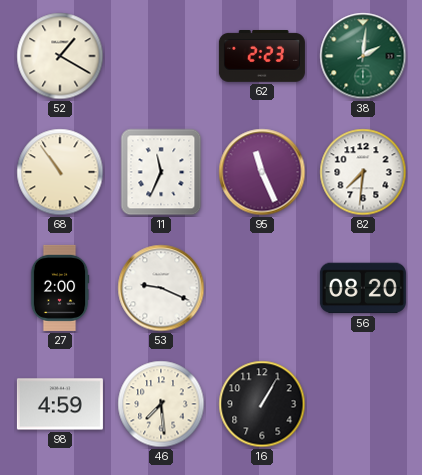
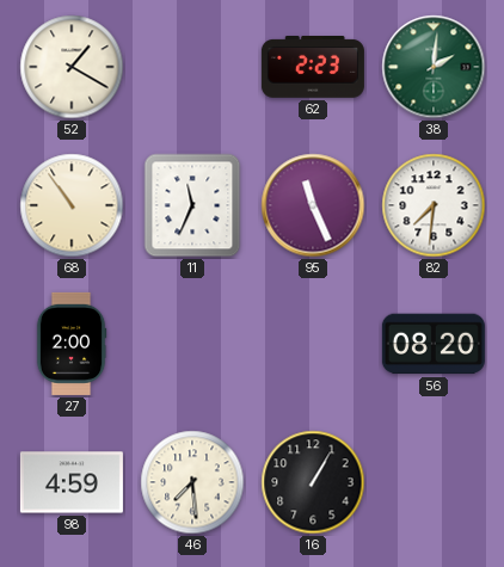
53: 9:19 -> none
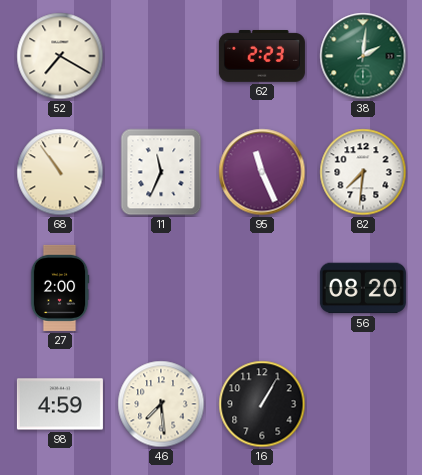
52: 1:20 -> 7:20
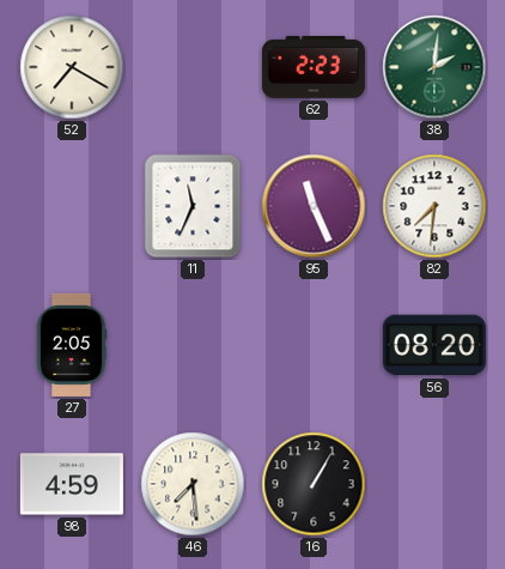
68: 10:54 -> none
27: 2:00 -> 2:05
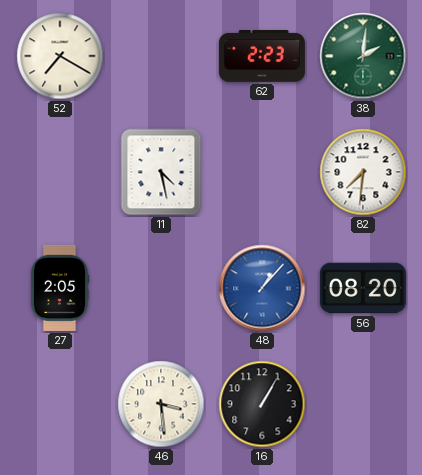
11: 11:34 -> 4:28
95: 11:26 -> none
48: none -> 1:07
98: 4:59 -> none
46: 7:29 -> 3:29
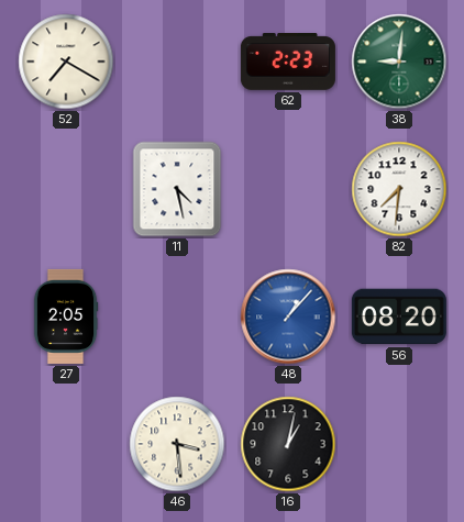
38: 2:01 -> 9:01
16: 1:05 -> 1:02
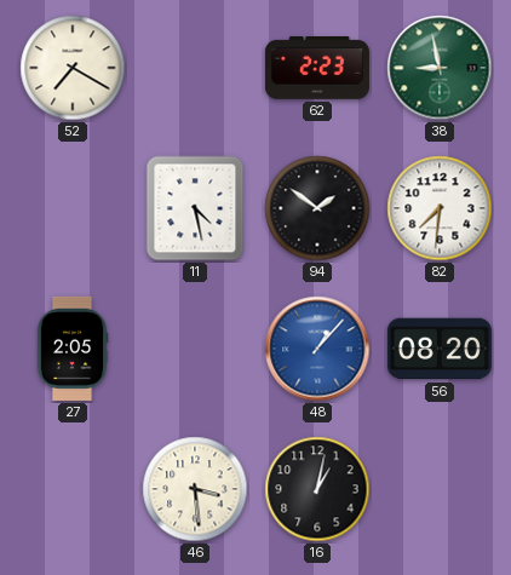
38: 9:01 -> 8:58
94: none -> 1:51
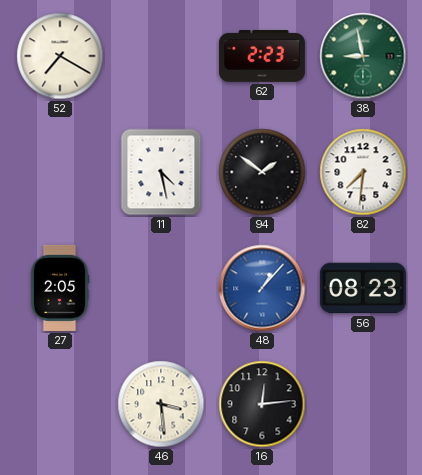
56: 08:20 -> 08:23
16: 1:02 -> 12:14
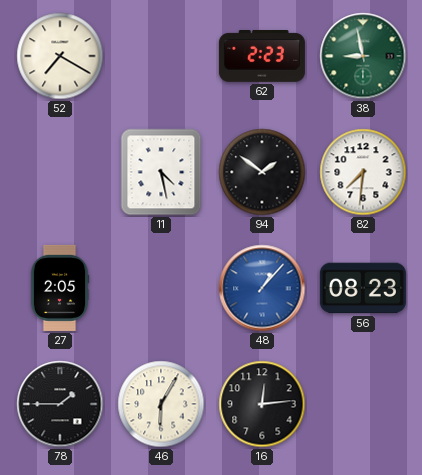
78: none -> 1:45
46: 3:29 -> 6:05
